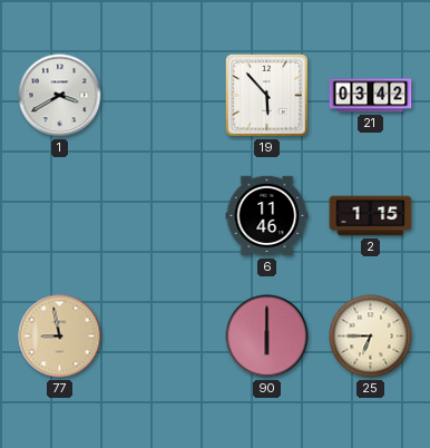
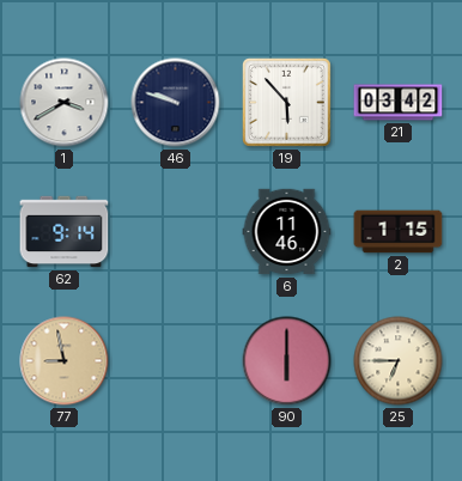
46: none -> 9:48
62: none -> 9:14
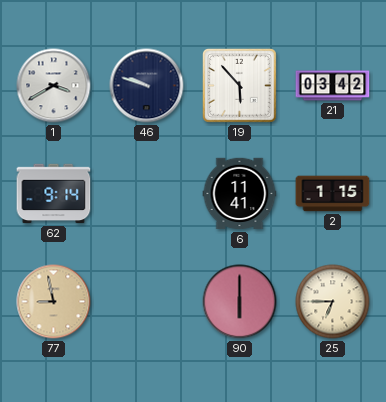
6: 11:46 -> 11:41
